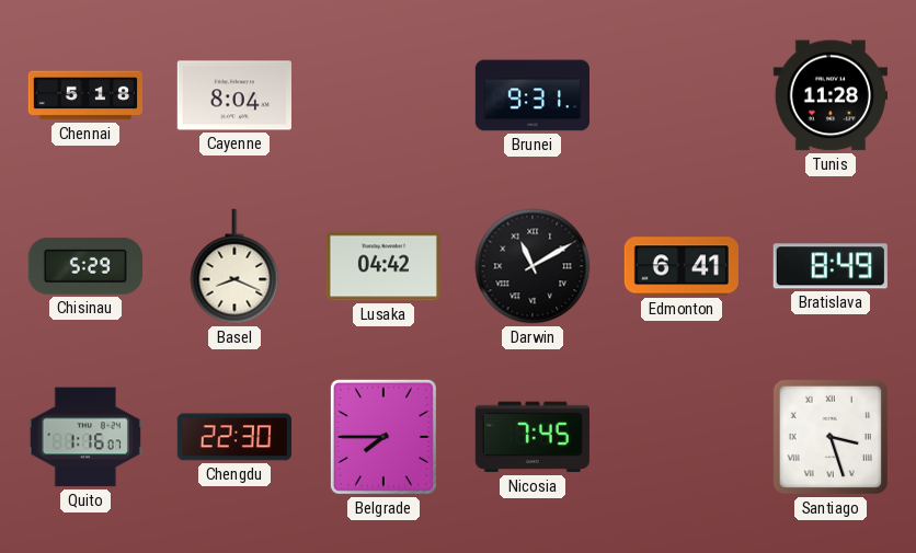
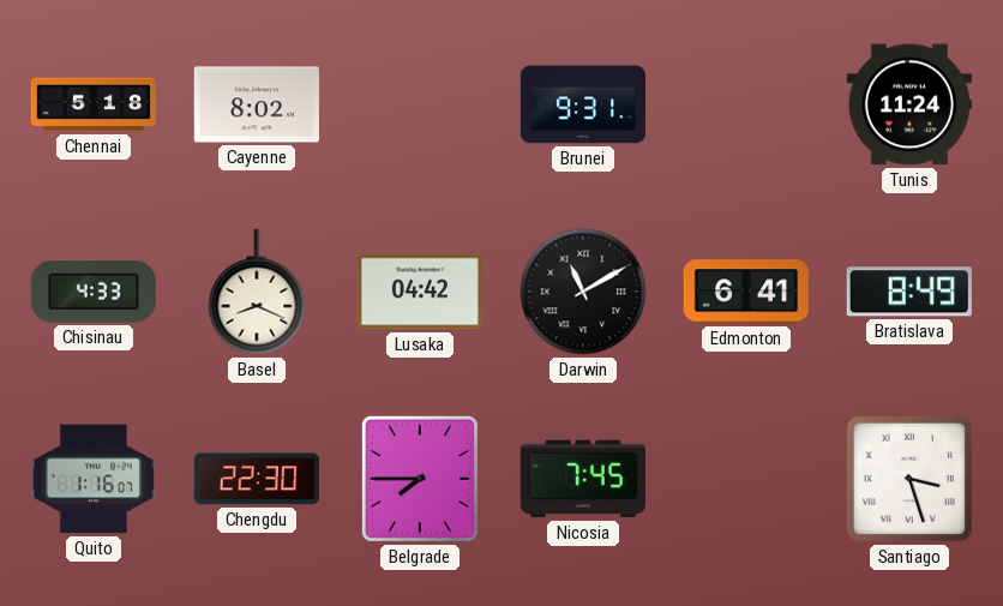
Cayenne: 8:04 -> 8:02
Tunis: 11:28 -> 11:24
Chisinau: 5:29 -> 4:33
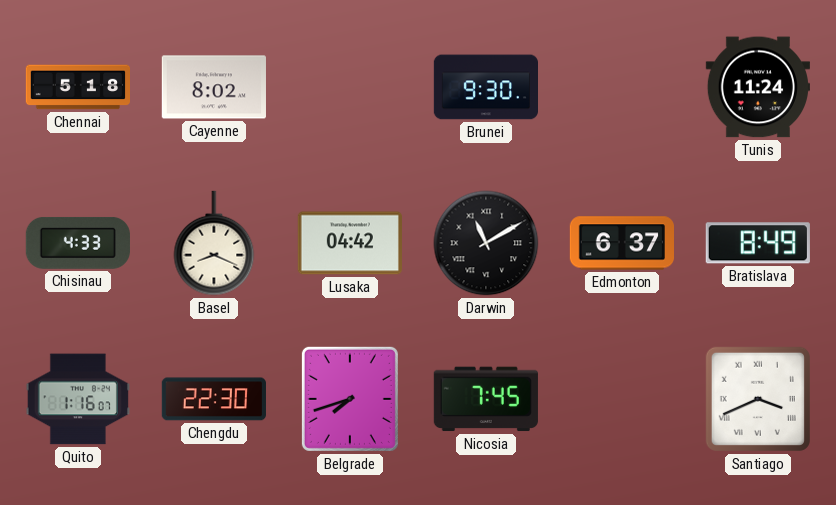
Brunei: 9:31 -> 9:30
Edmonton: 6:41 -> 6:37
Belgrade: 7:45 -> 7:42
Santiago: 3:27 -> 3:41
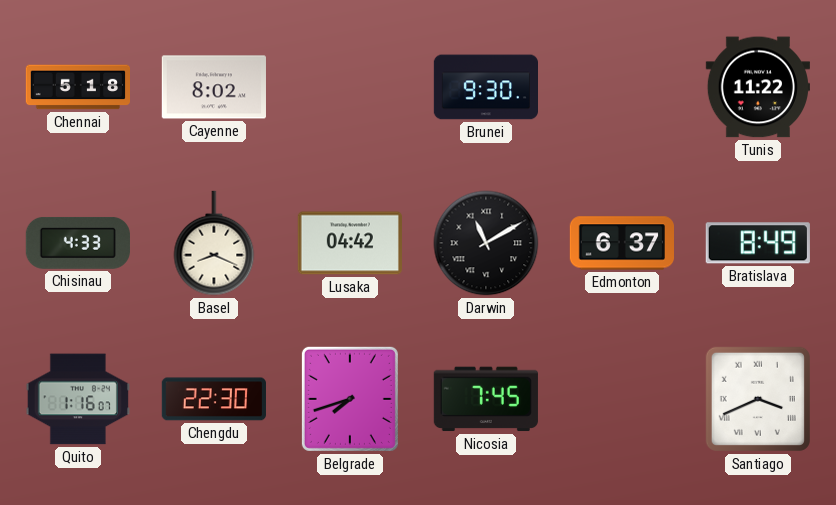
Tunis: 11:24 -> 11:22
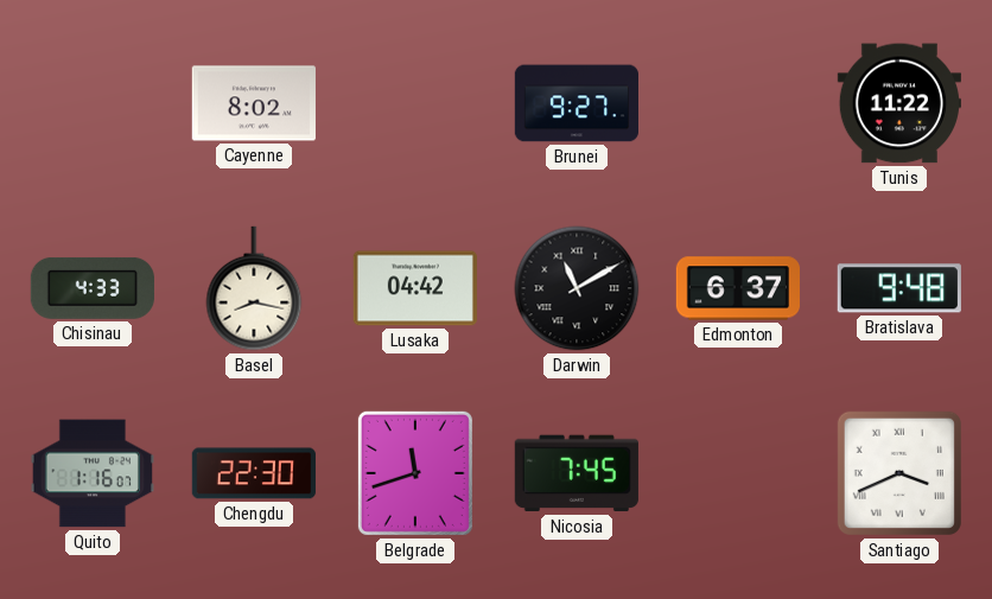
Chennai: 5:18 -> none
Brunei: 9:30 -> 9:27
Basel: 8:19 -> 8:17
Bratislava: 8:49 -> 9:48
Belgrade: 7:42 -> 11:42
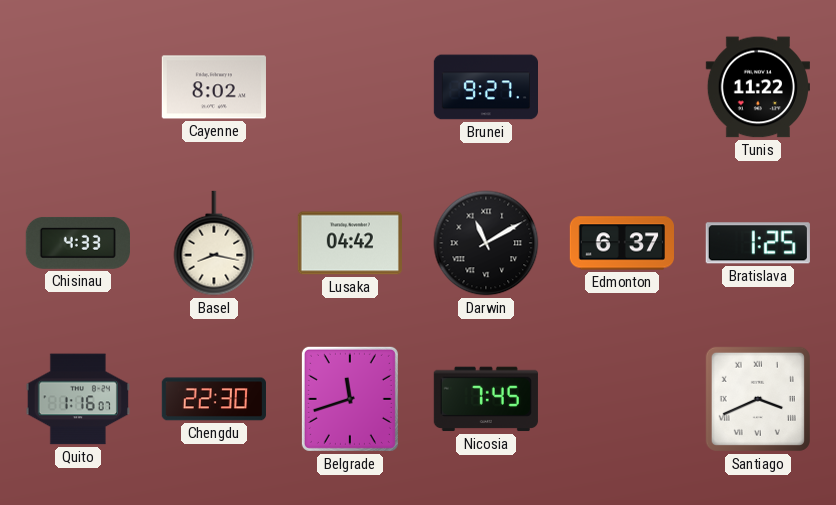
Bratislava: 9:48 -> 1:25
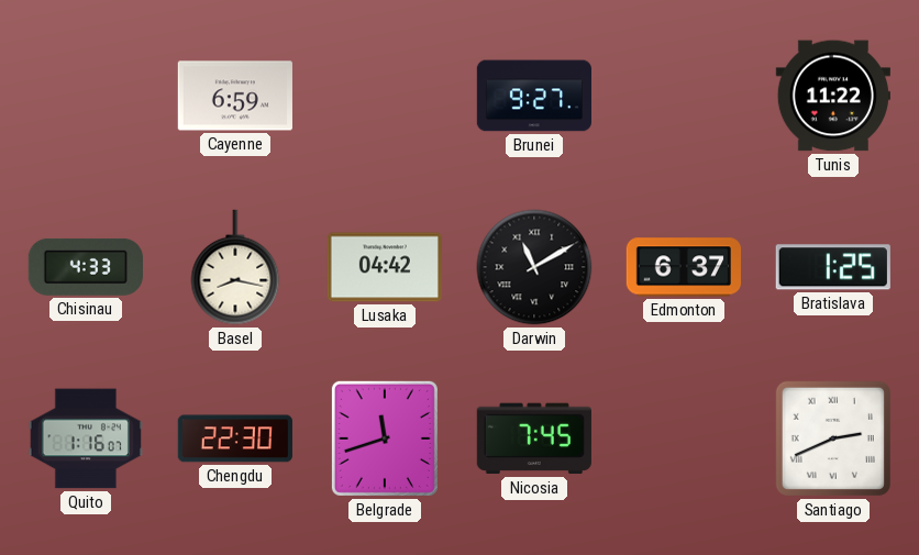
Cayenne: 8:02 -> 6:59
Santiago: 3:41 -> 2:41
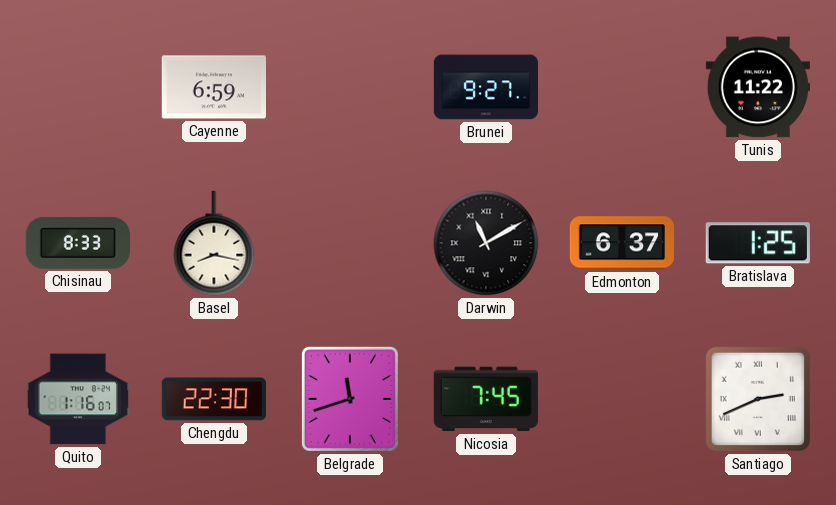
Chisinau: 4:33 -> 8:33
Lusaka: 04:42 -> none
